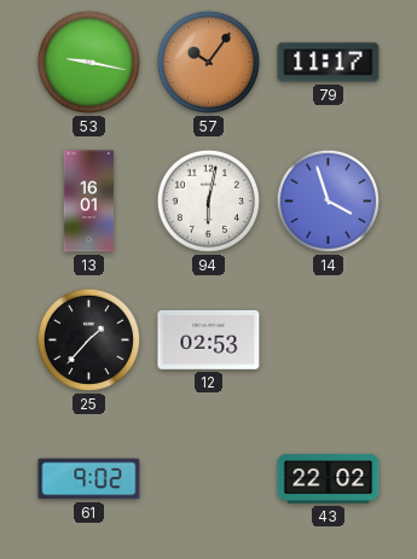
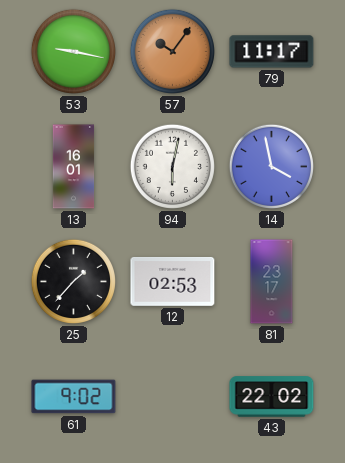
14: 3:57 -> 3:58
81: none -> 23:17
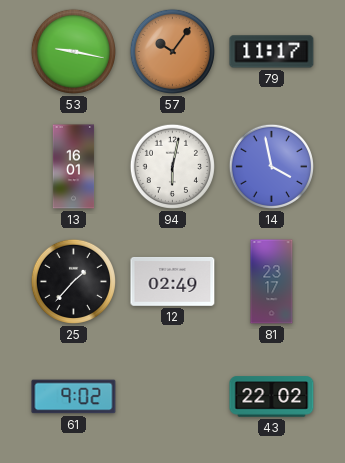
12: 02:53 -> 02:49
